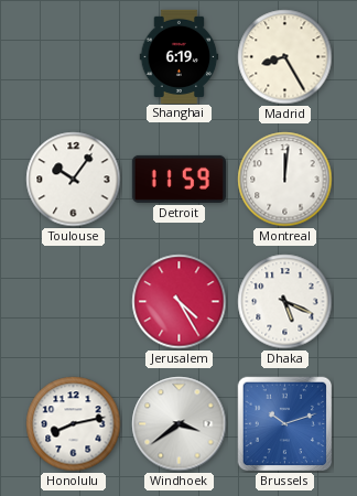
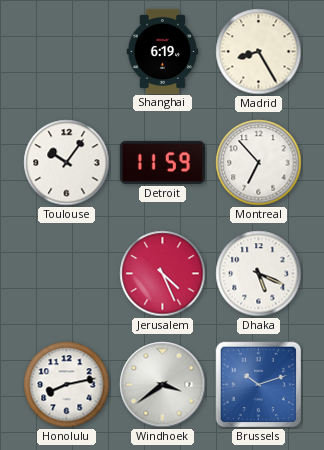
Montreal: 12:01 -> 6:53
Jerusalem: 4:25 -> 4:26
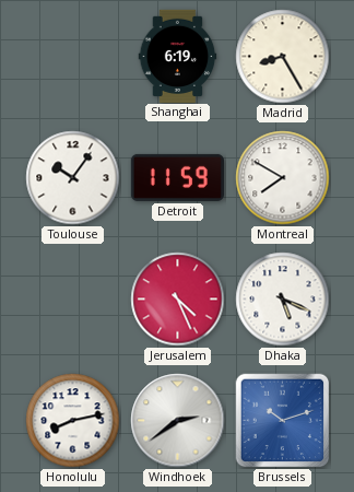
Montreal: 6:53 -> 7:50
Windhoek: 3:39 -> 2:39
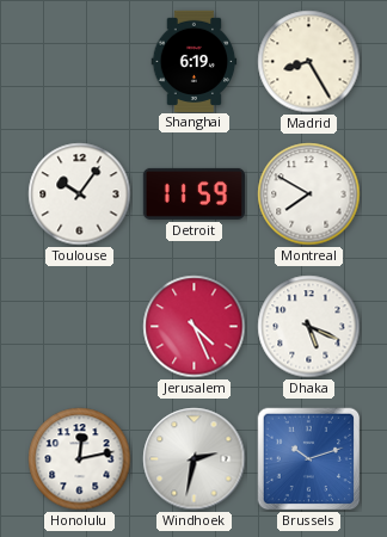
Honolulu: 8:13 -> 12:13
Windhoek: 2:39 -> 2:32
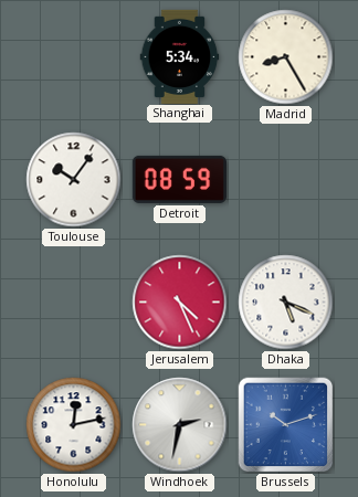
Shanghai: 6:19 -> 5:34
Detroit: 11:59 -> 08:59
Montreal: 7:50 -> none
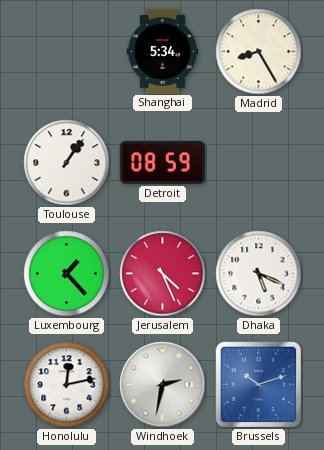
Toulouse: 10:06 -> 1:06
Luxembourg: none -> 1:23
